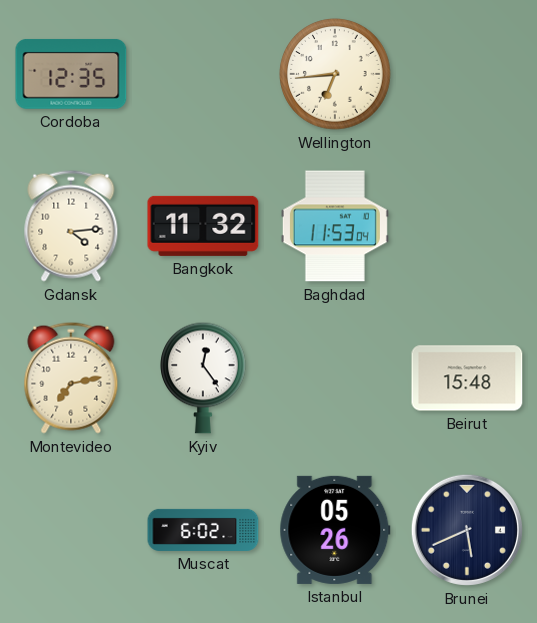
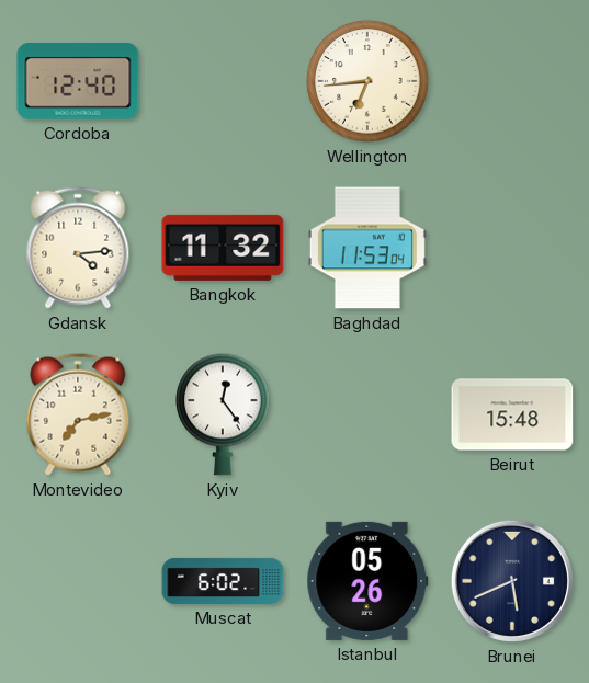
Cordoba: 12:35 -> 12:40
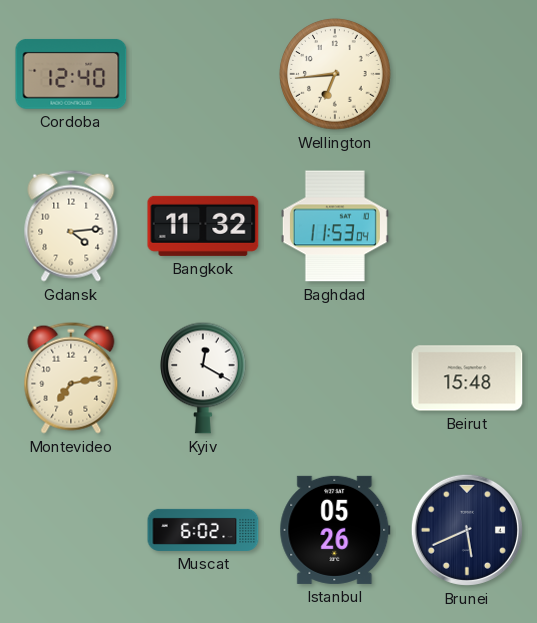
Kyiv: 12:24 -> 12:20
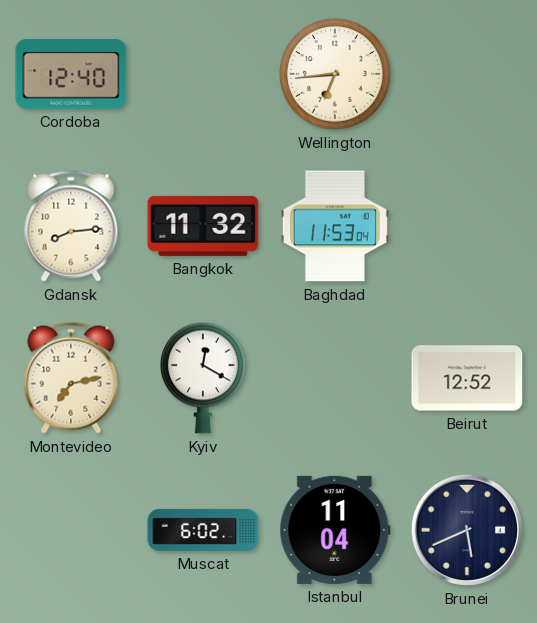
Gdansk: 4:14 -> 8:14
Beirut: 15:48 -> 12:52
Istanbul: 05:26 -> 11:04
